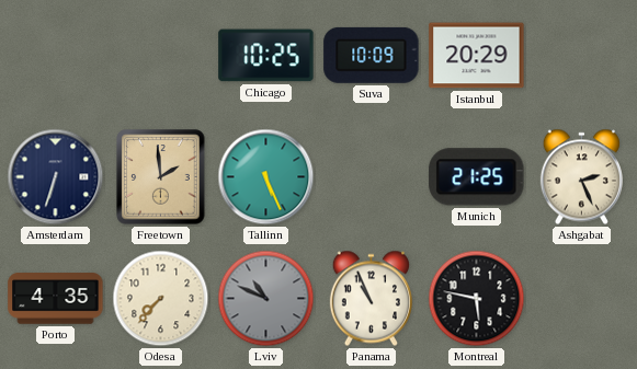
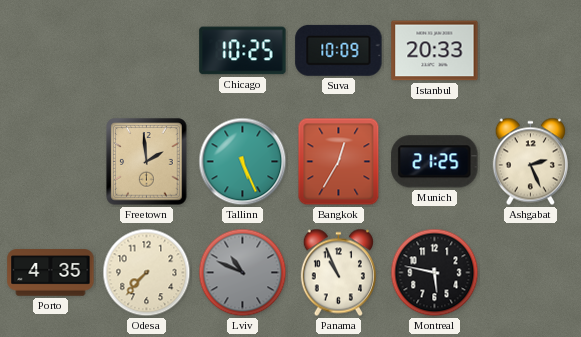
Istanbul: 20:29 -> 20:33
Amsterdam: 6:33 -> none
Bangkok: none -> 12:35
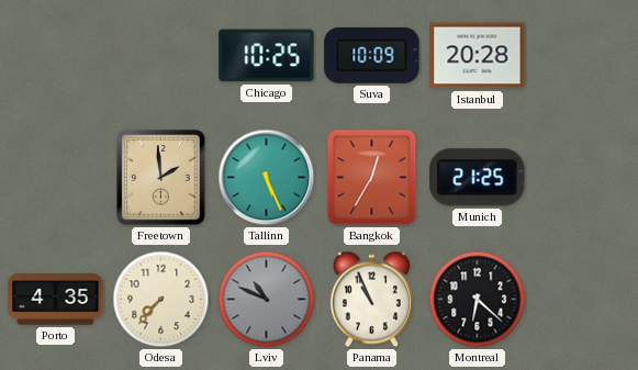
Istanbul: 20:33 -> 20:28
Ashgabat: 2:26 -> none
Montreal: 5:47 -> 6:22
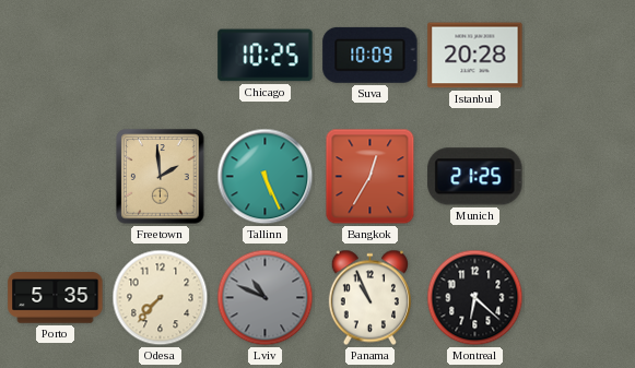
Porto: 4:35 -> 5:35
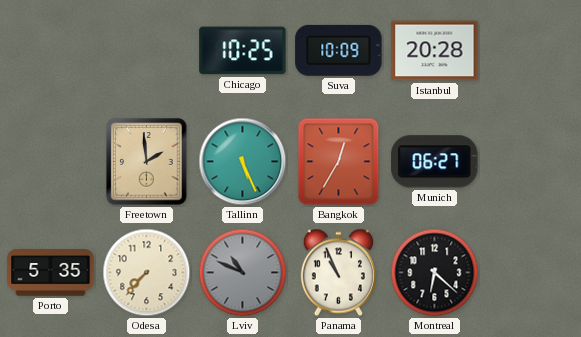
Munich: 21:25 -> 06:27
